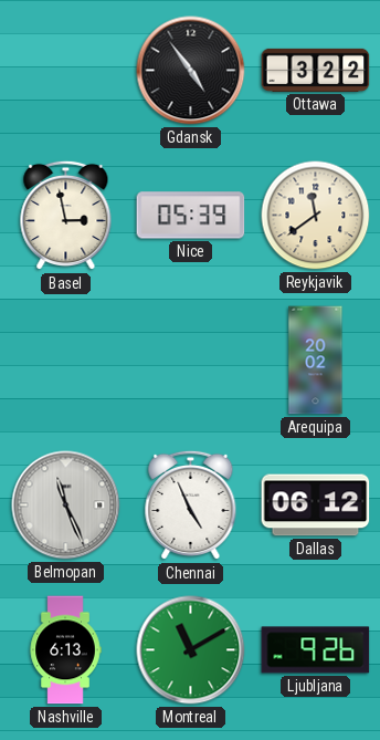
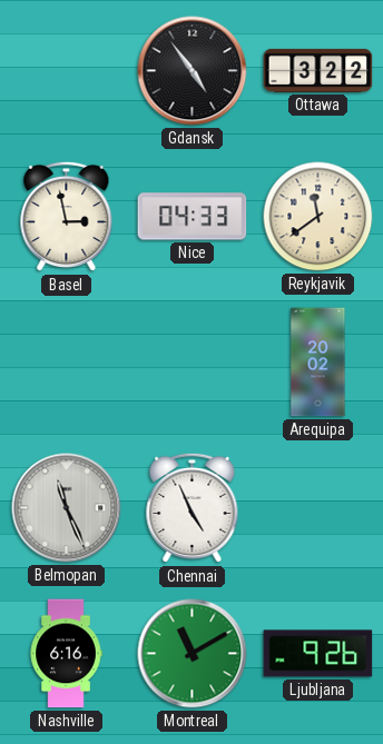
Nice: 05:39 -> 04:33
Dallas: 06:12 -> none
Nashville: 6:13 -> 6:16
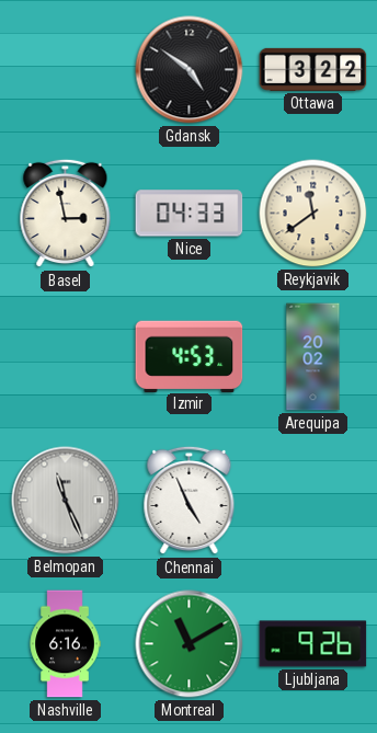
Gdansk: 4:54 -> 4:51
Izmir: none -> 4:53
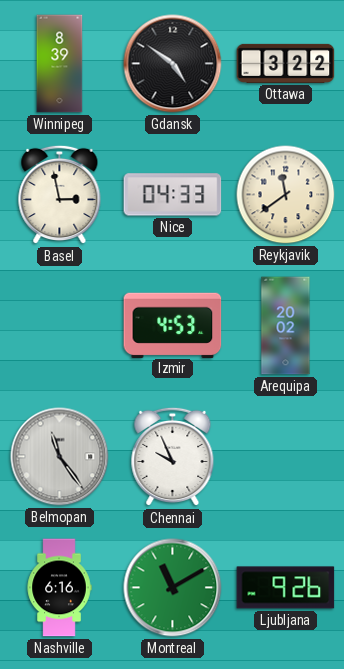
Winnipeg: none -> 8:39
Belmopan: 11:26 -> 11:24
Chennai: 4:56 -> 9:56
